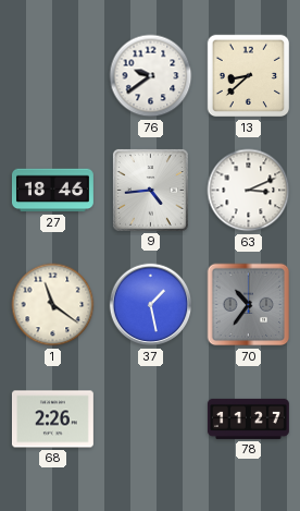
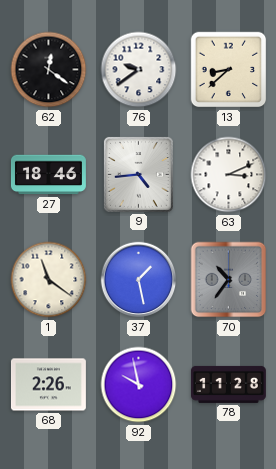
62: none -> 12:21
92: none -> 9:58
78: 11:27 -> 11:28
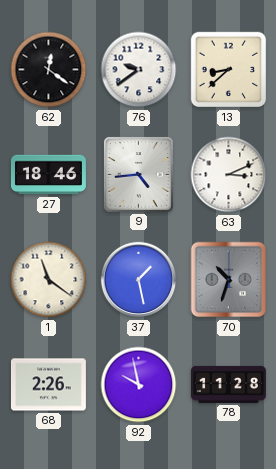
70: 10:36 -> 10:33
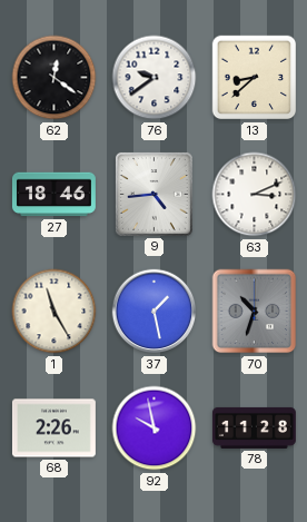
1: 11:21 -> 11:25
